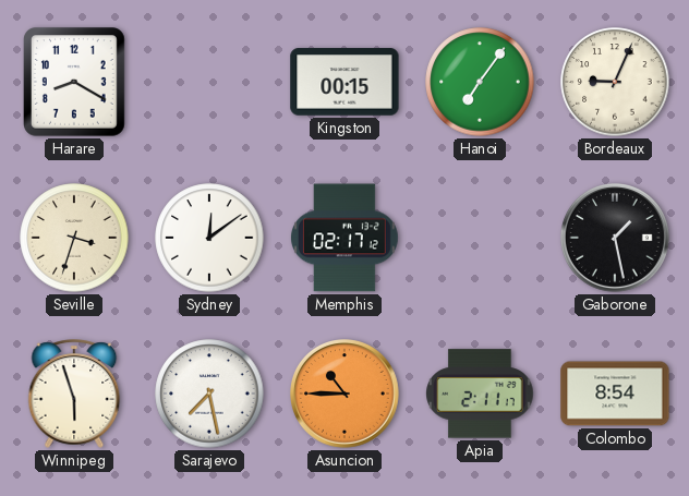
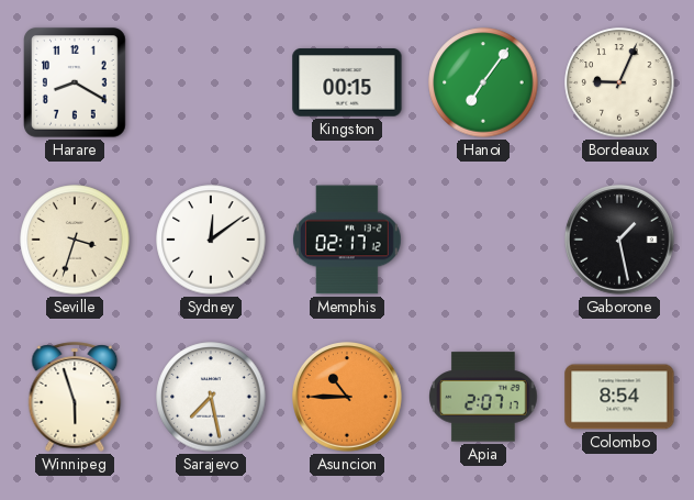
Apia: 2:11 -> 2:07
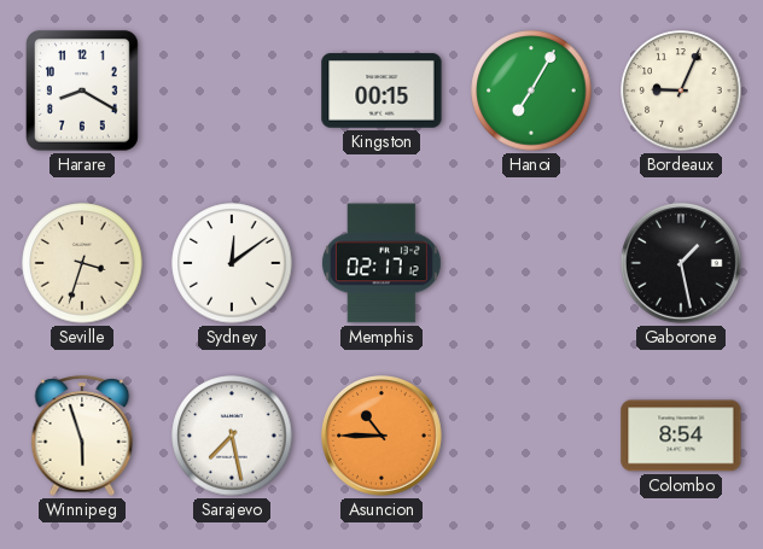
Hanoi: 7:06 -> 7:05
Apia: 2:07 -> none
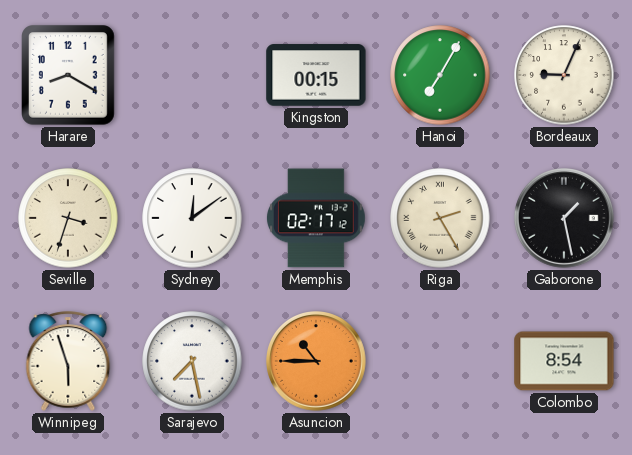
Riga: none -> 2:25
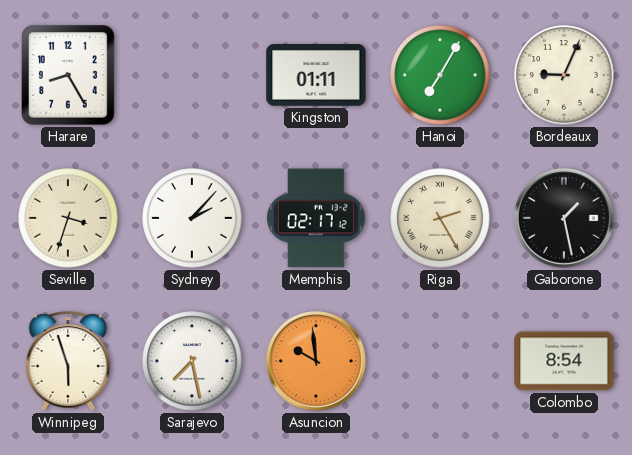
Harare: 8:20 -> 8:25
Kingston: 00:15 -> 01:11
Sydney: 12:09 -> 2:07
Asuncion: 10:45 -> 9:59
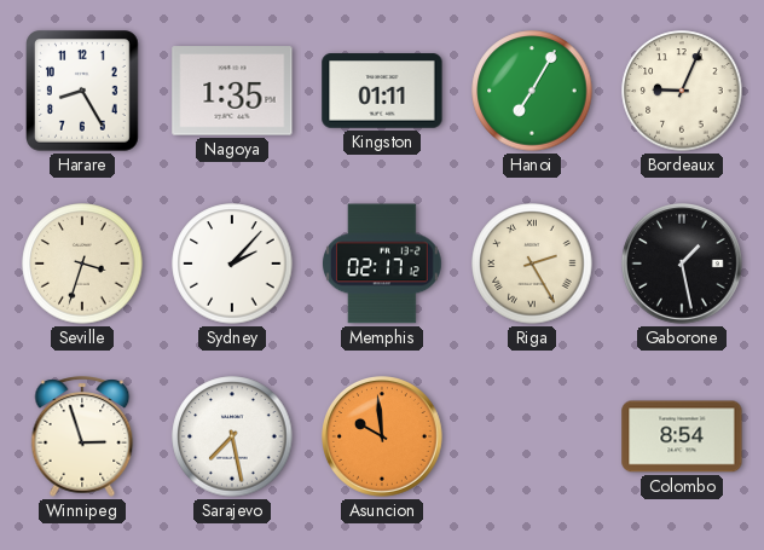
Nagoya: none -> 1:35
Winnipeg: 5:57 -> 2:57
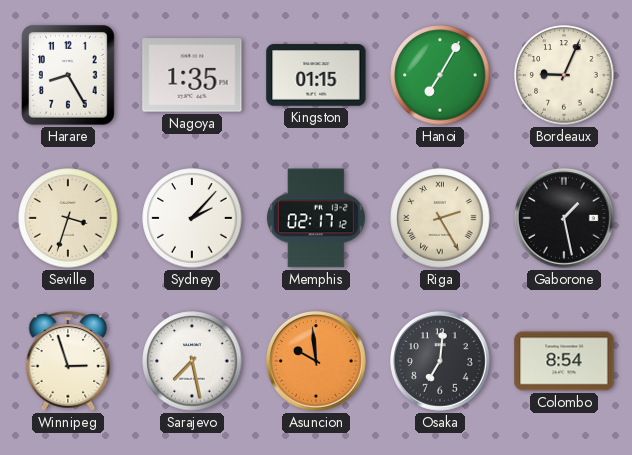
Kingston: 01:11 -> 01:15
Osaka: none -> 7:01
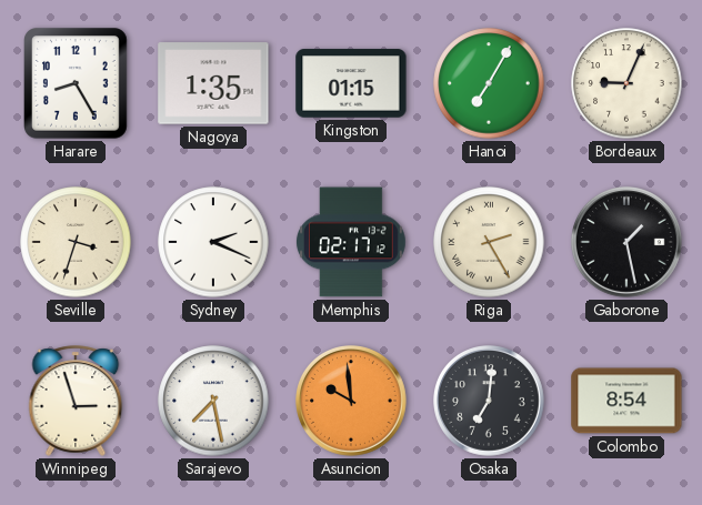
Sydney: 2:07 -> 2:19
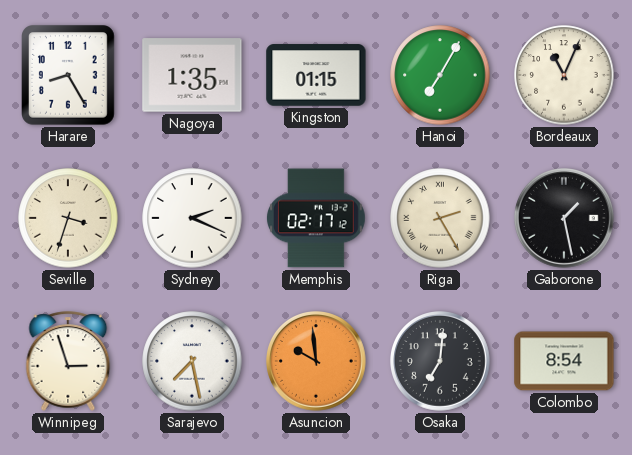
Bordeaux: 9:04 -> 11:04
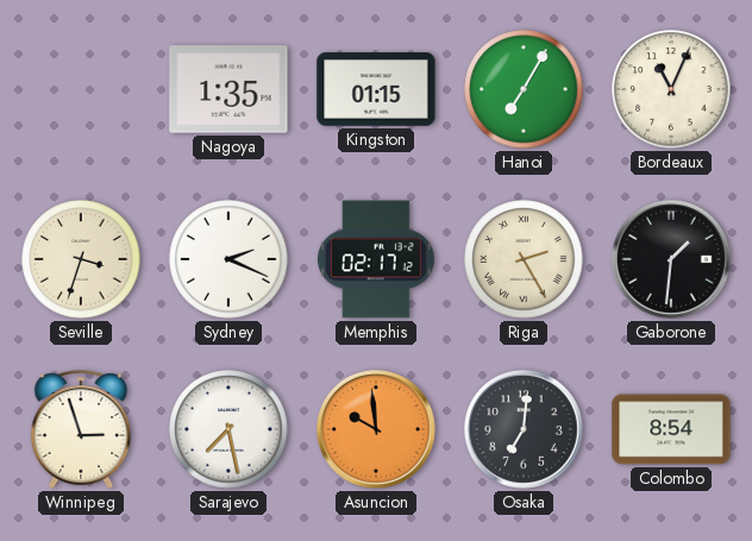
Harare: 8:25 -> none
Gaborone: 1:28 -> 1:31
